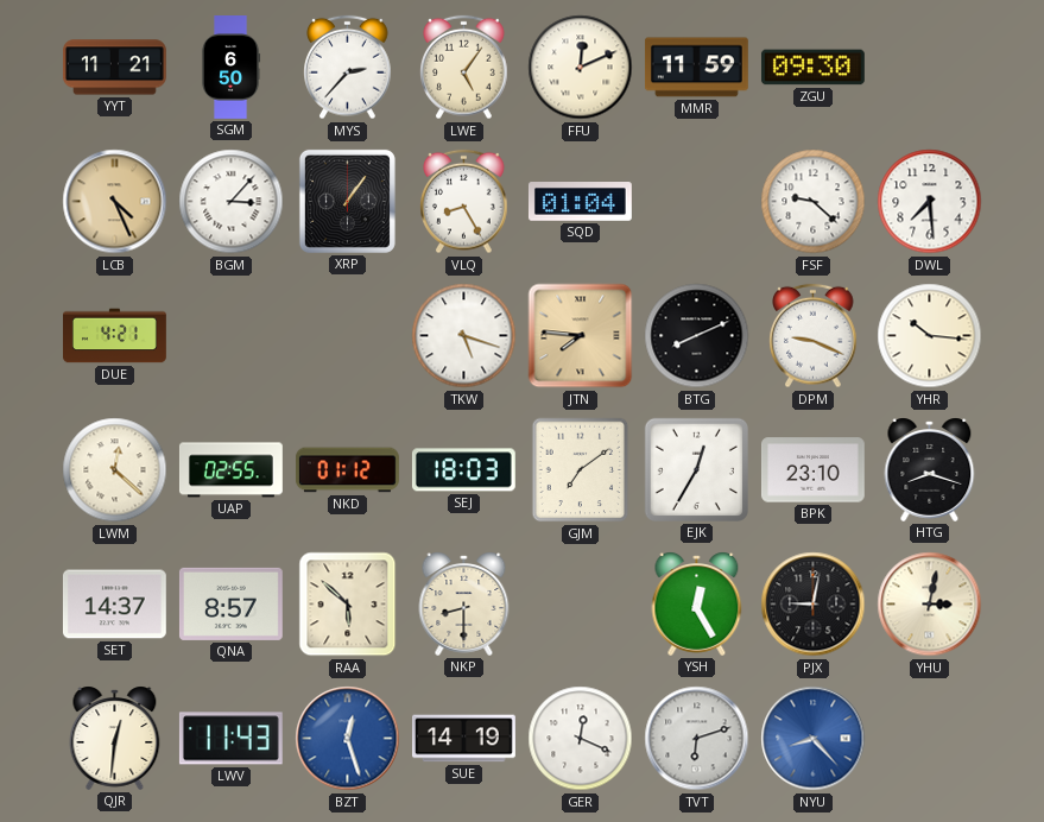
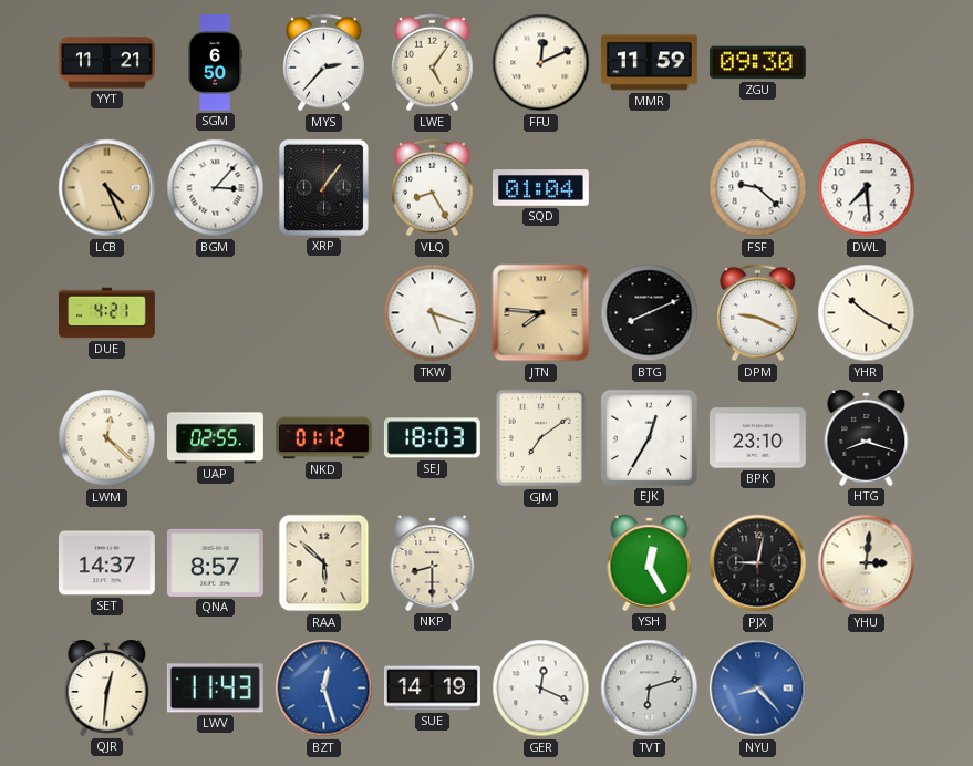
YHR: 10:16 -> 10:20
YHU: 3:02 -> 3:01
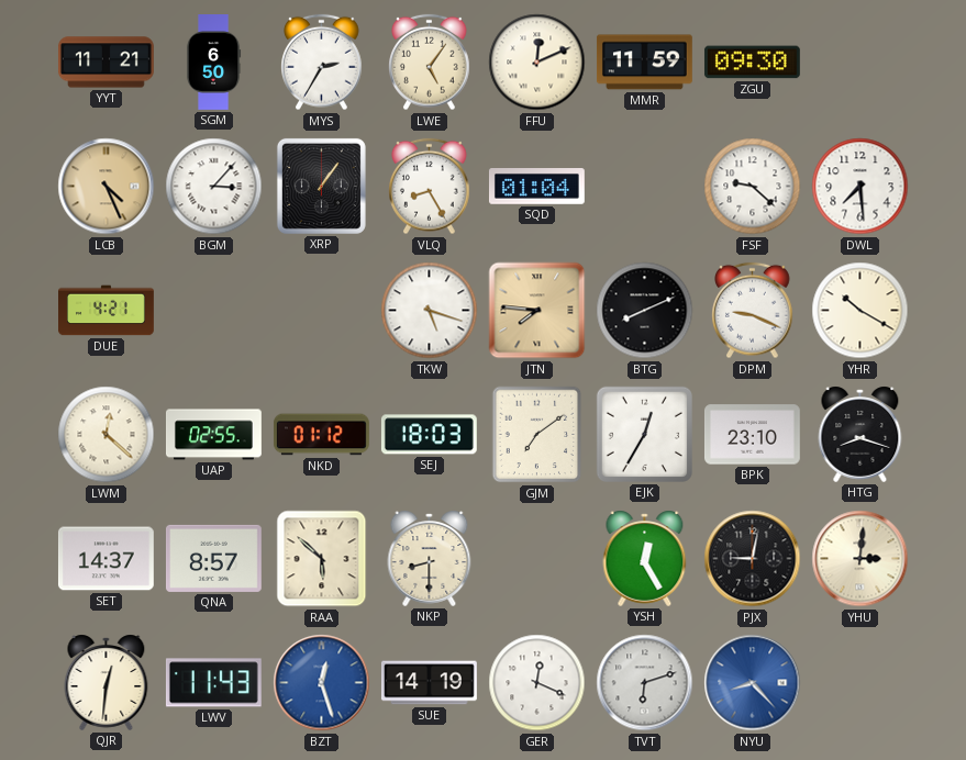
MYS: 2:37 -> 2:35
